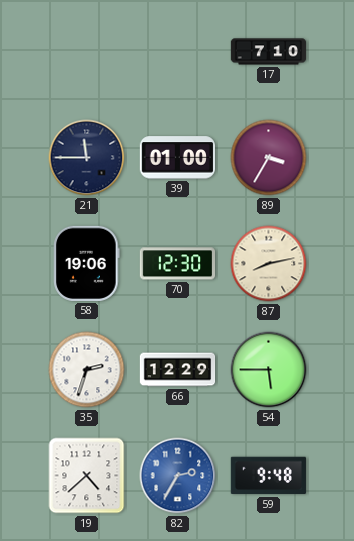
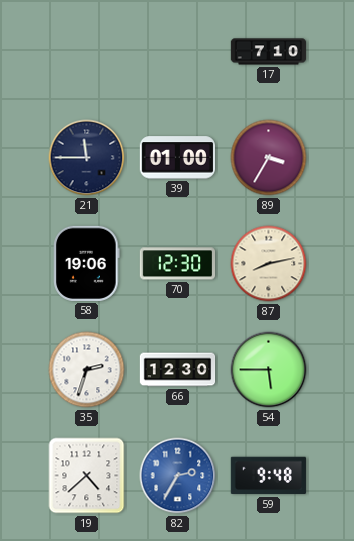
66: 12:29 -> 12:30
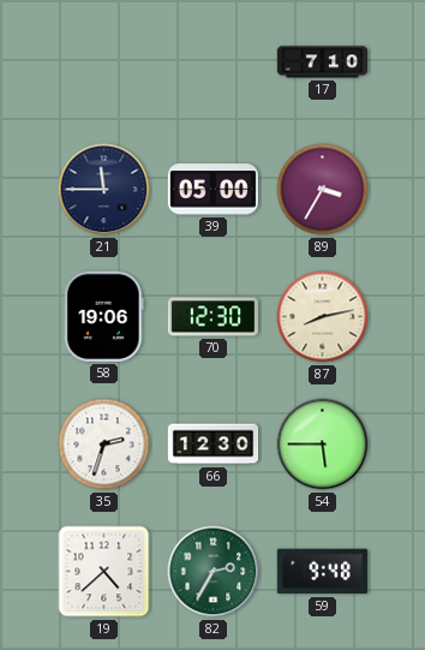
39: 01:00 -> 05:00
82 dial: blue -> green
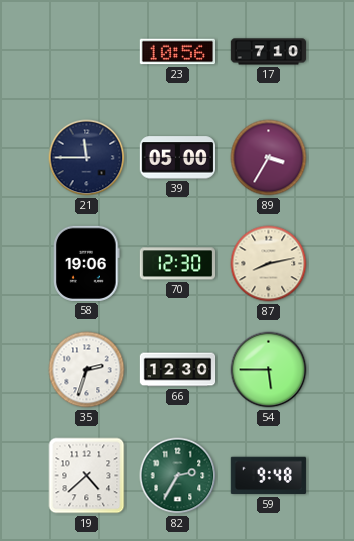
23: none -> 10:56
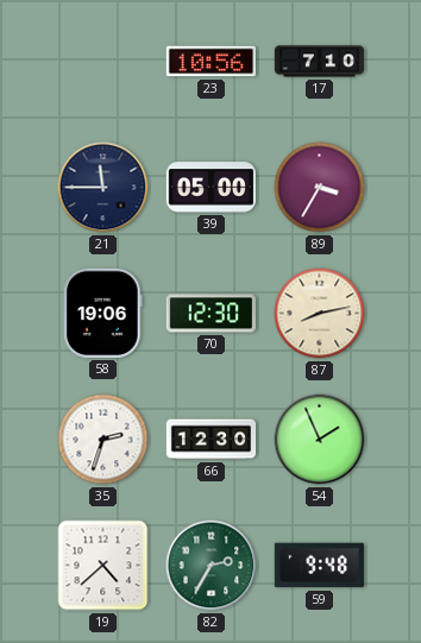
54: 5:45 -> 1:56
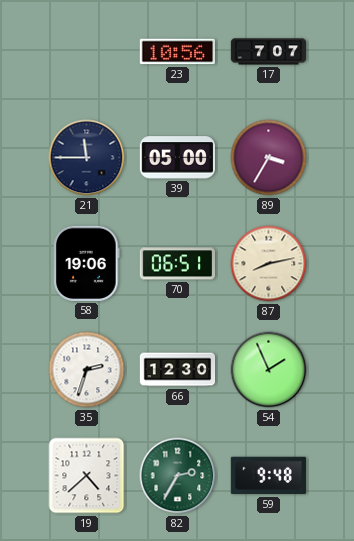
17: 7:10 -> 7:07
70: 12:30 -> 06:51
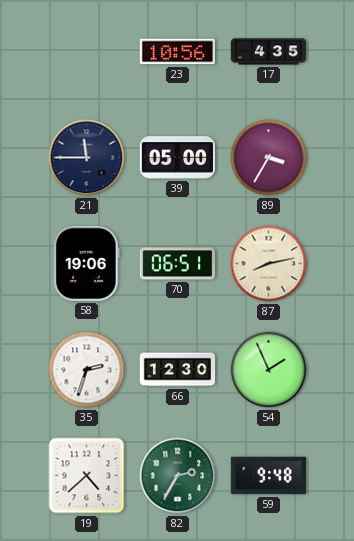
17: 7:07 -> 4:35
